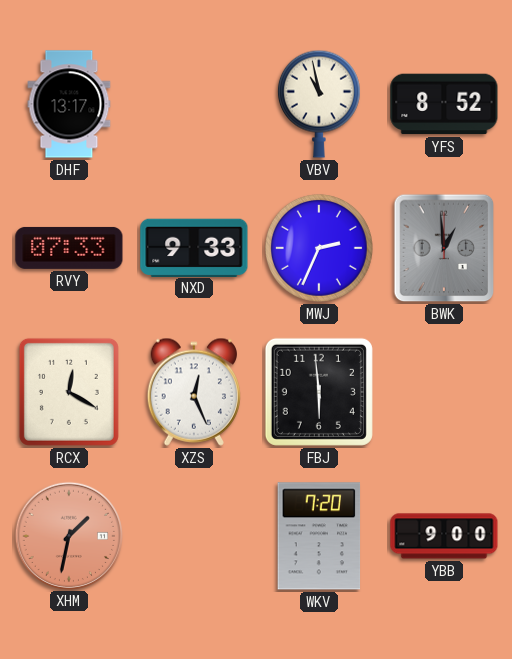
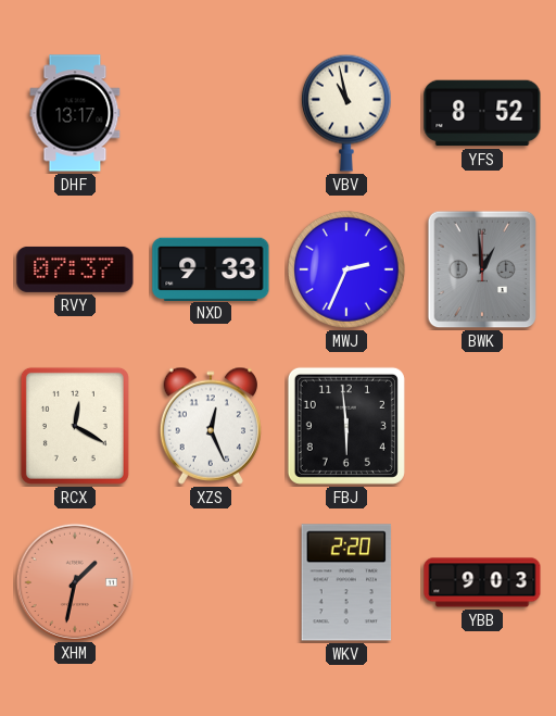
RVY: 07:33 -> 07:37
WKV: 7:20 -> 2:20
YBB: 9:00 -> 9:03
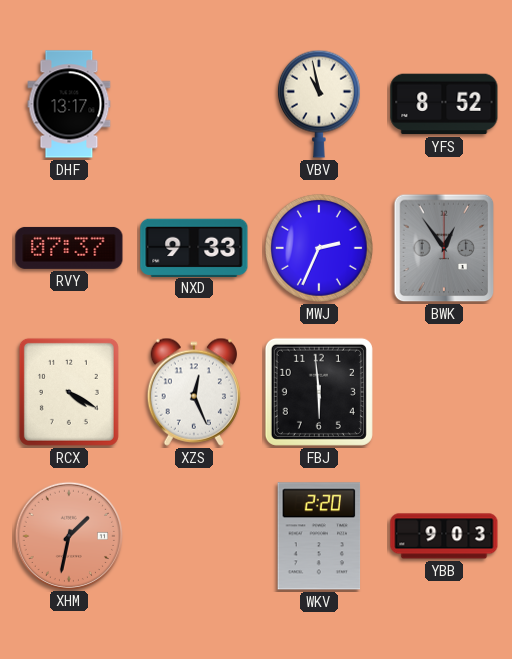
BWK: 12:59 -> 12:54
RCX: 12:20 -> 4:20
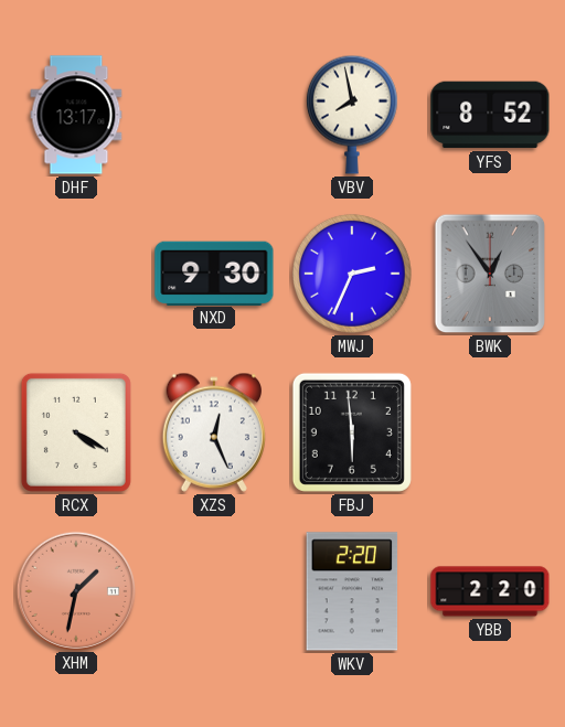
VBV: 10:58 -> 7:58
RVY: 07:37 -> none
NXD: 9:33 -> 9:30
YBB: 9:03 -> 2:20
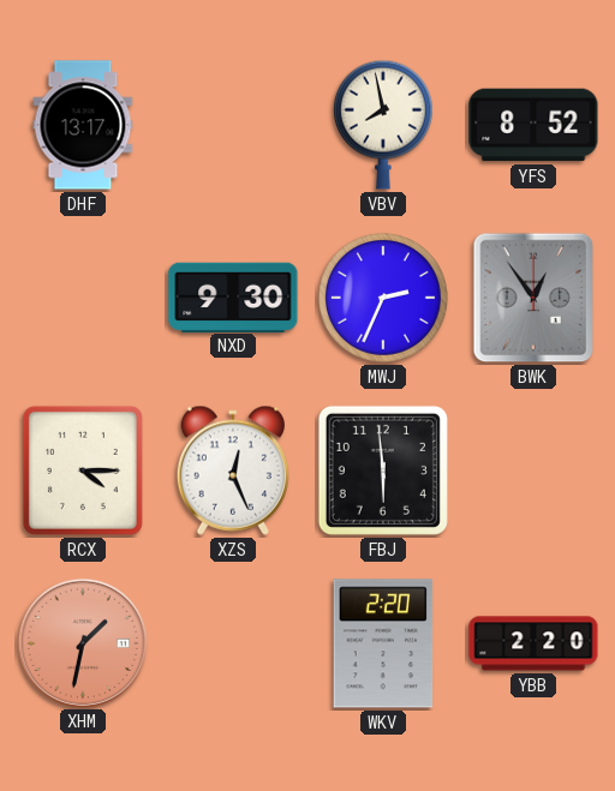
RCX: 4:20 -> 4:15
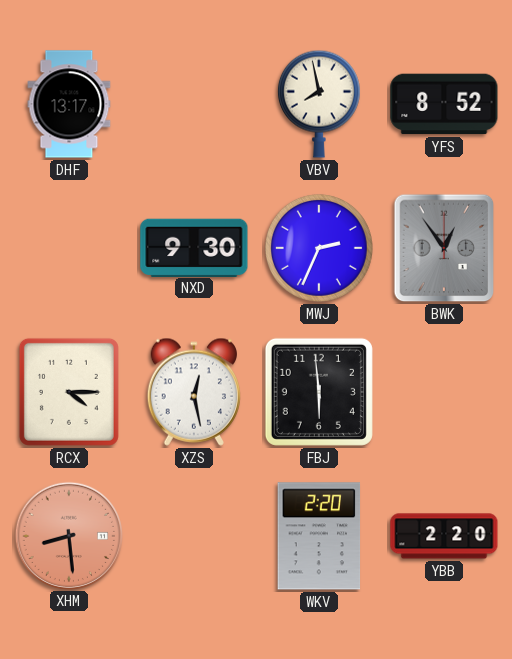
XZS: 12:26 -> 12:28
XHM: 1:32 -> 8:29
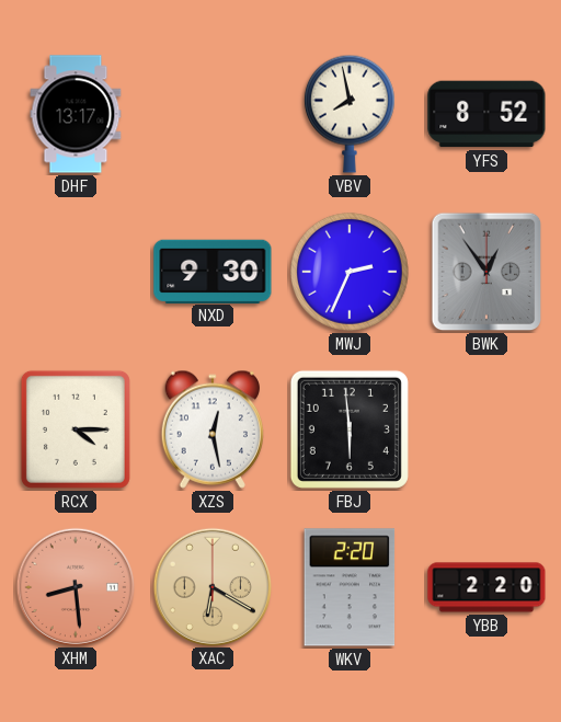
XAC: none -> 6:20
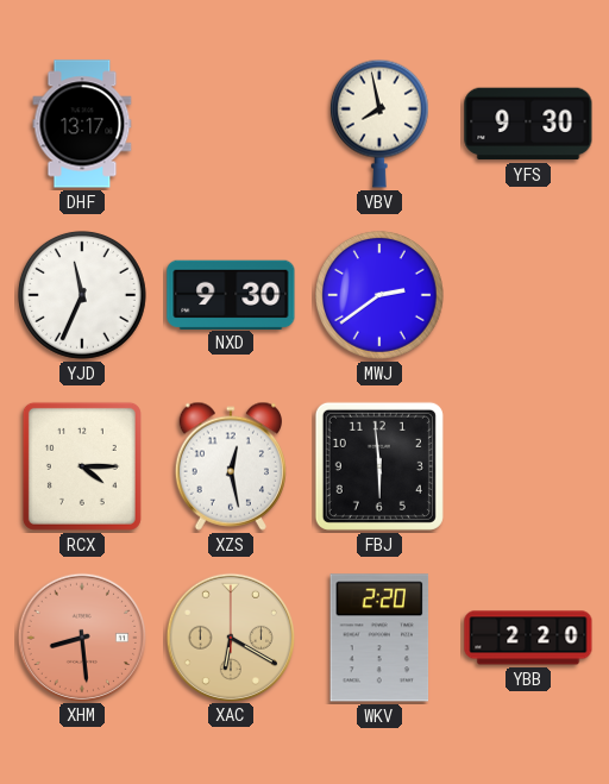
YFS: 8:52 -> 9:30
YJD: none -> 11:34
MWJ: 2:34 -> 2:39
BWK: 12:54 -> none
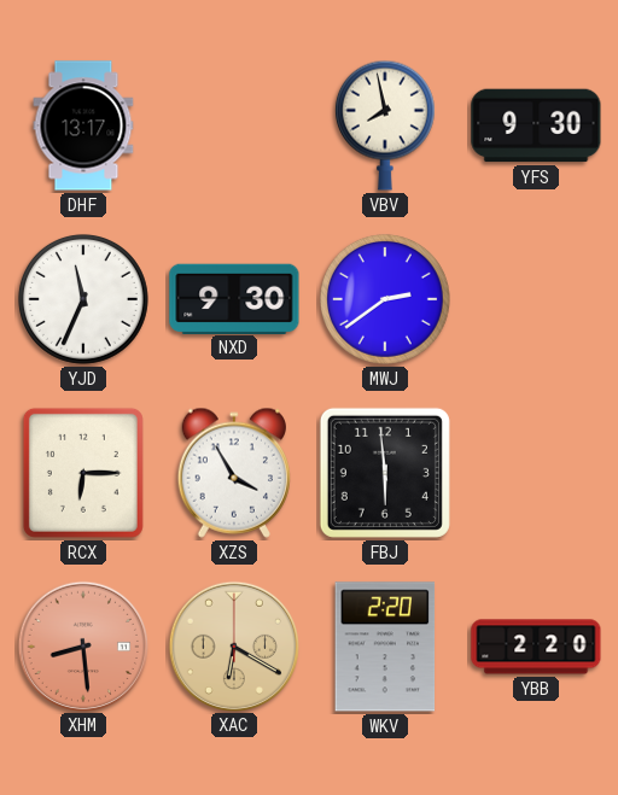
RCX: 4:15 -> 6:15
XZS: 12:28 -> 3:55
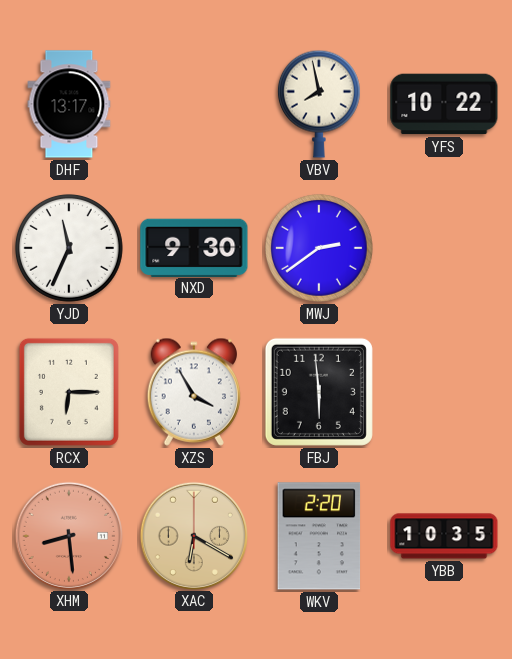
YFS: 9:30 -> 10:22
YBB: 2:20 -> 10:35
